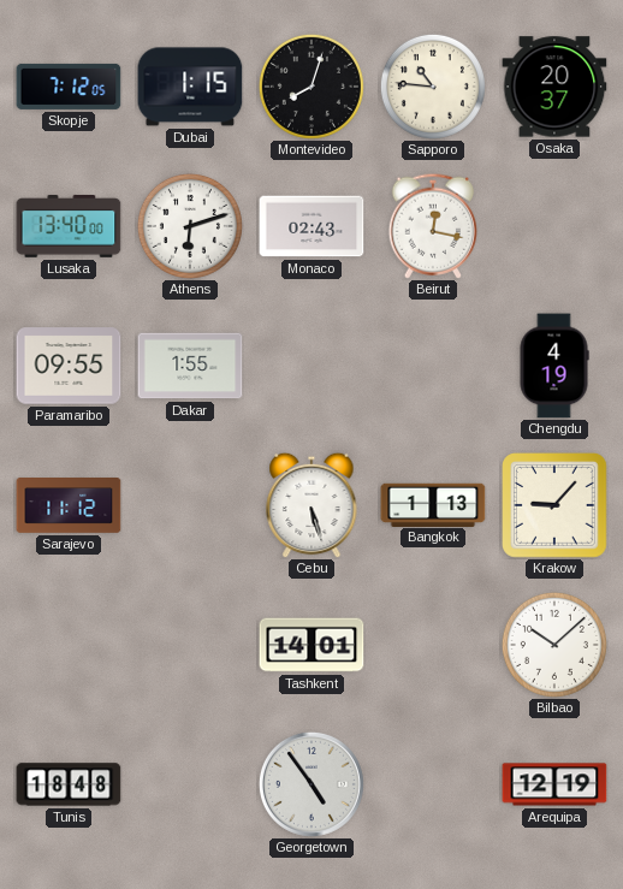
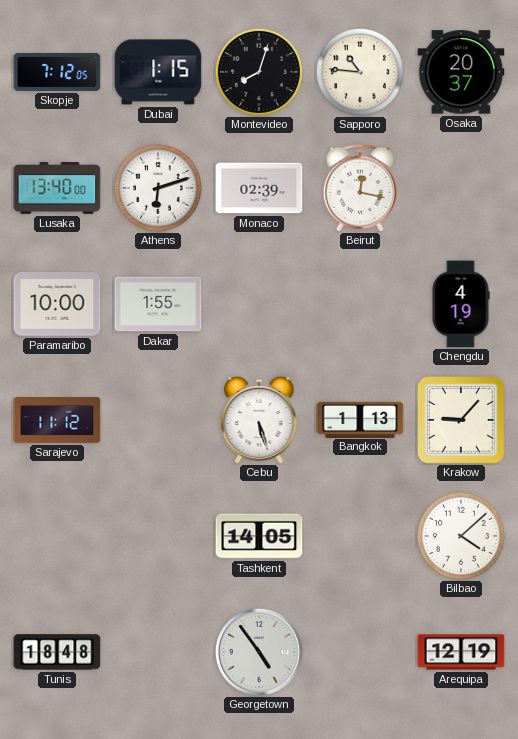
Monaco: 02:43 -> 02:39
Paramaribo: 09:55 -> 10:00
Tashkent: 14:01 -> 14:05
Bilbao: 10:08 -> 4:08
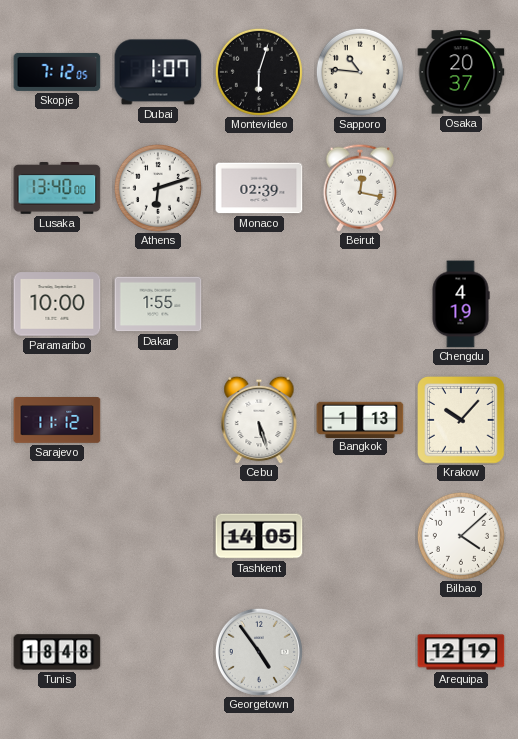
Dubai: 1:15 -> 1:07
Montevideo: 8:03 -> 6:03
Krakow: 9:07 -> 10:07
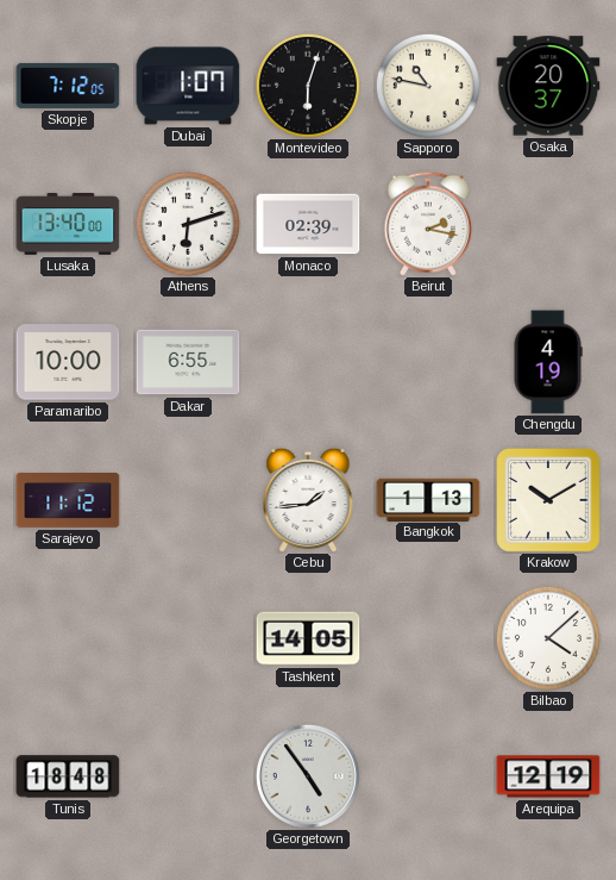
Sapporo: 10:46 -> 10:47
Beirut: 12:17 -> 2:17
Dakar: 1:55 -> 6:55
Cebu: 5:27 -> 1:44
Krakow: 10:07 -> 10:10
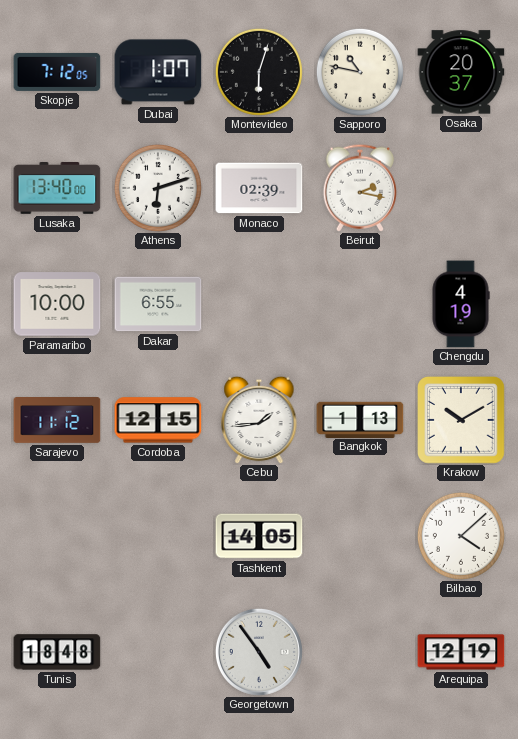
Cordoba: none -> 12:15
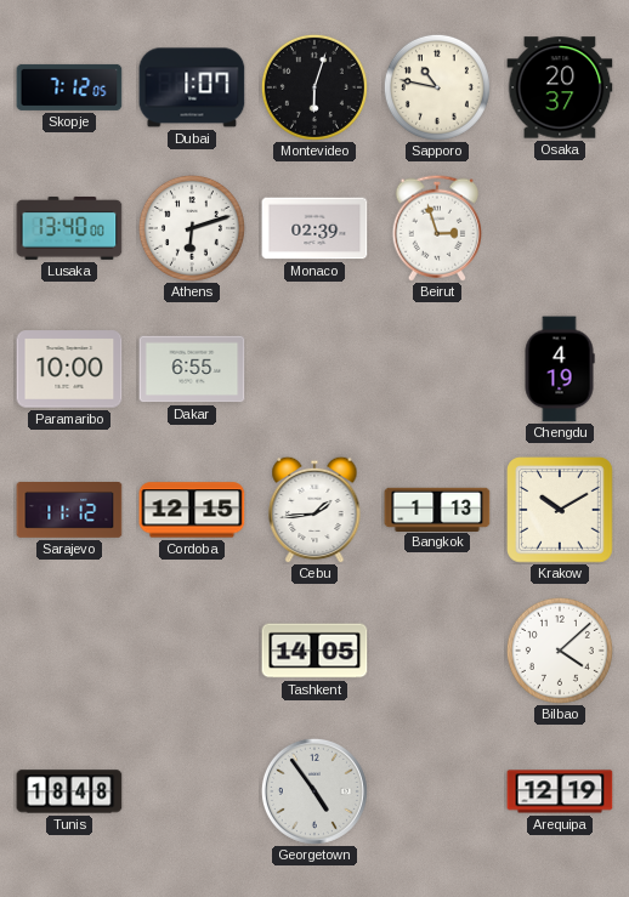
Beirut: 2:17 -> 2:57
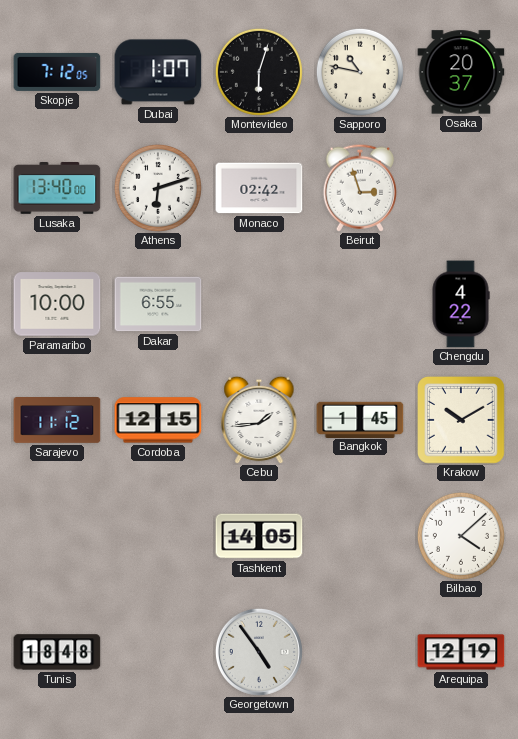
Monaco: 02:39 -> 02:42
Chengdu: 4:19 -> 4:22
Bangkok: 1:13 -> 1:45
